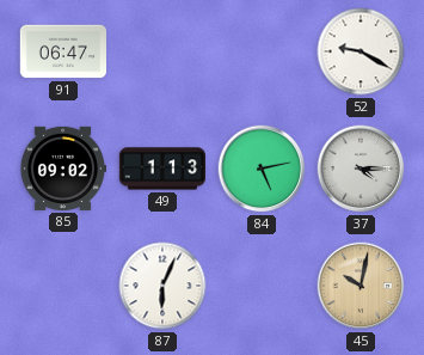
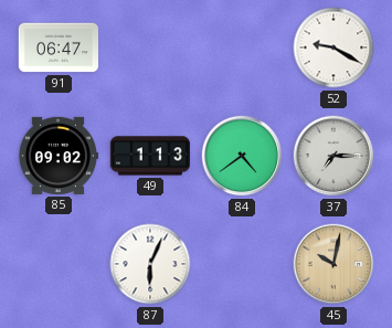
84: 5:13 -> 4:39
37: 4:15 -> 7:15
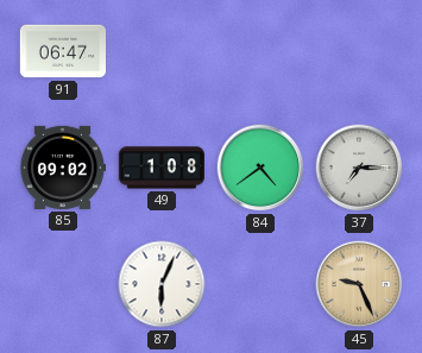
52: 9:20 -> none
49: 1:13 -> 1:08
45: 10:02 -> 9:26
